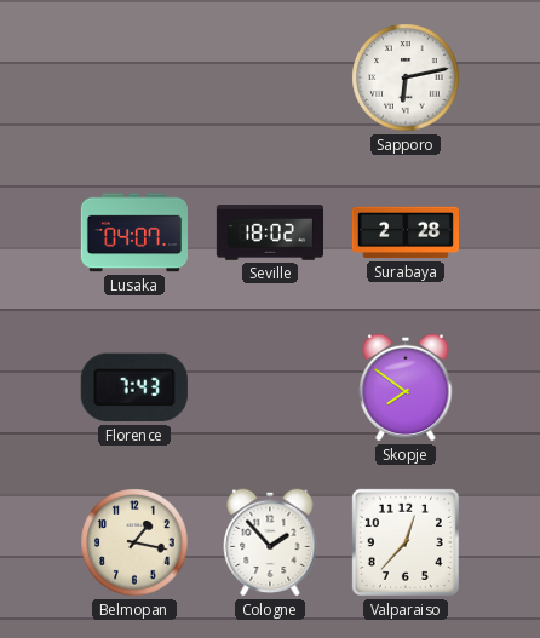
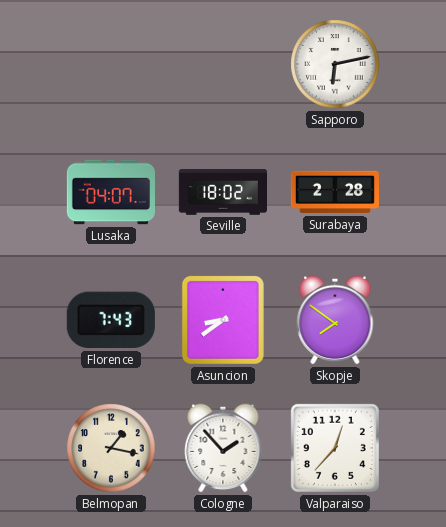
Asuncion: none -> 8:39
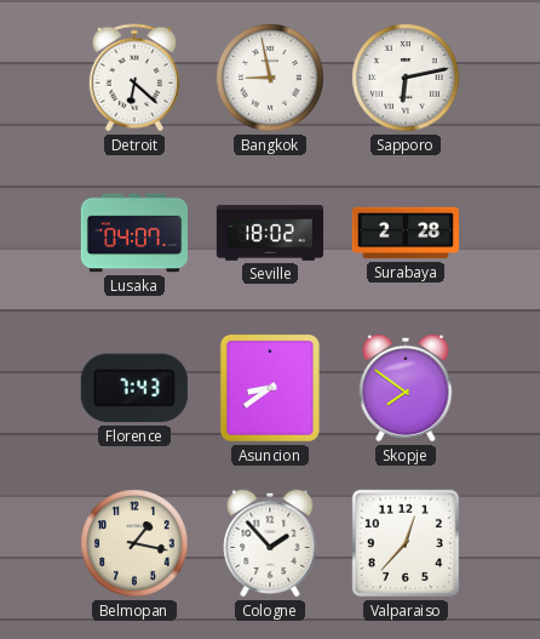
Detroit: none -> 6:22
Bangkok: none -> 8:58
